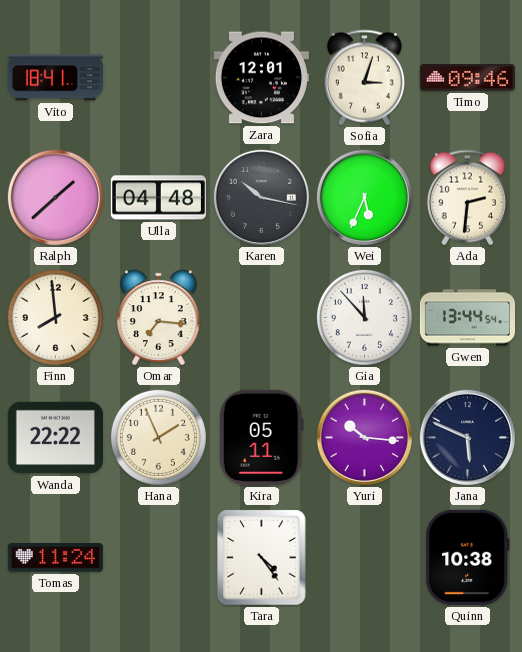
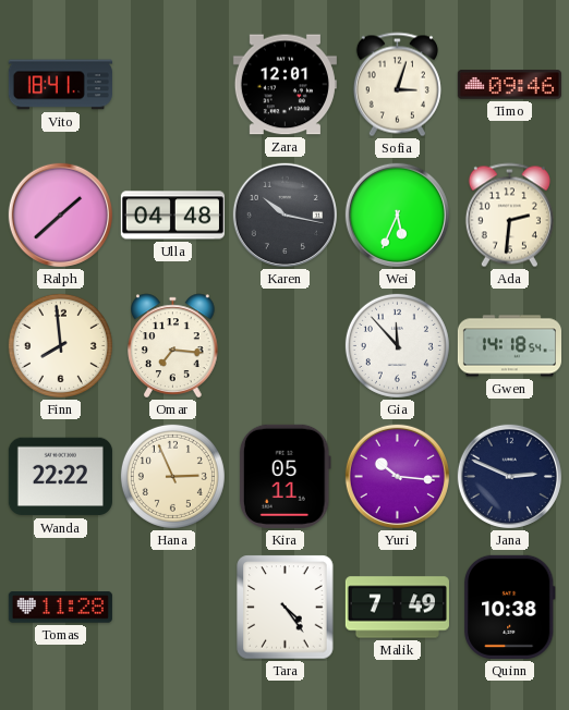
Gwen: 13:44 -> 14:18
Hana: 1:56 -> 2:56
Jana: 5:49 -> 2:49
Tomas: 11:24 -> 11:28
Malik: none -> 7:49
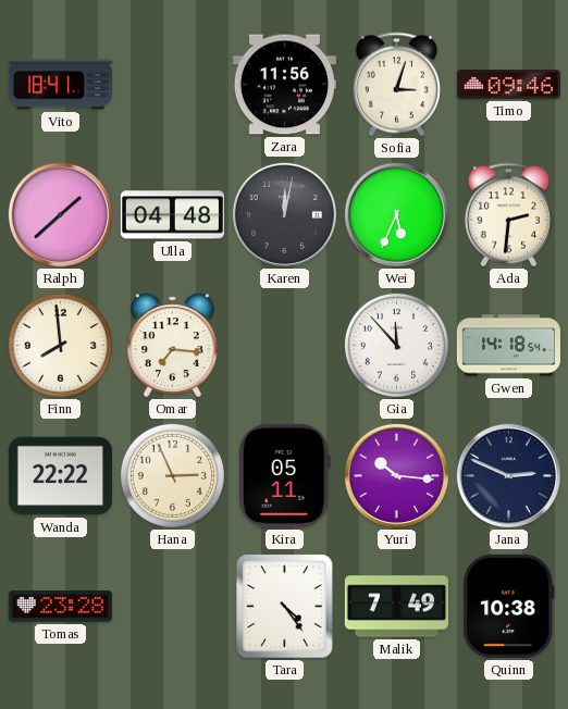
Zara: 12:01 -> 11:56
Karen: 10:17 -> 12:02
Tomas: 11:28 -> 23:28
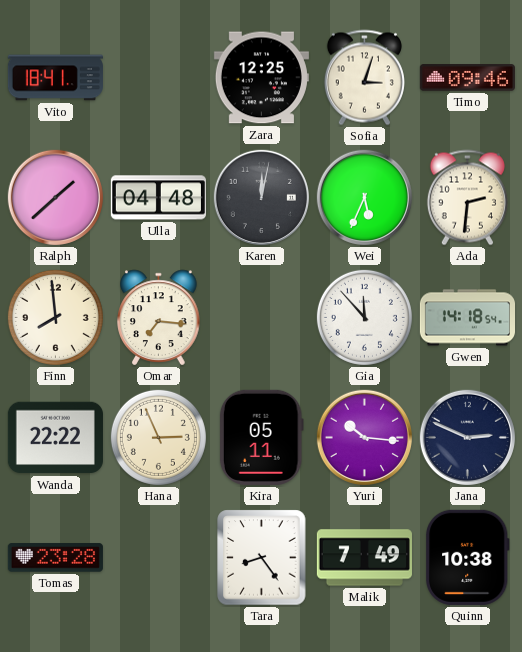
Zara: 11:56 -> 12:25
Tara: 4:24 -> 8:24
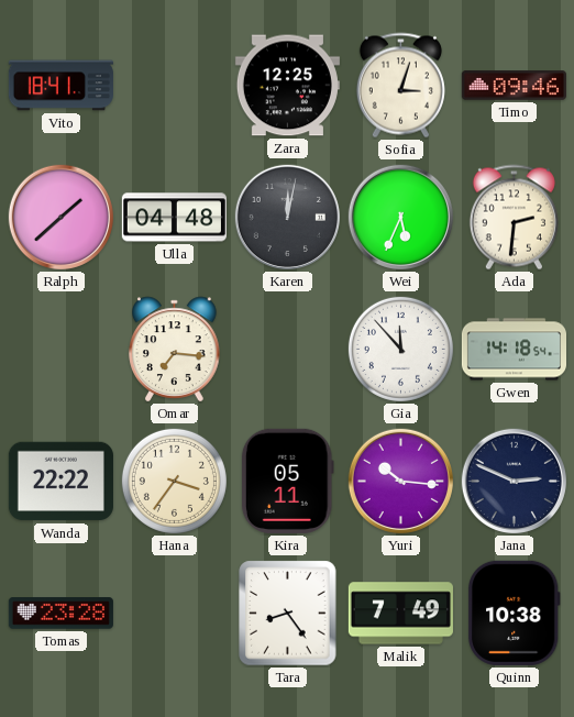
Finn: 7:59 -> none
Hana: 2:56 -> 3:36
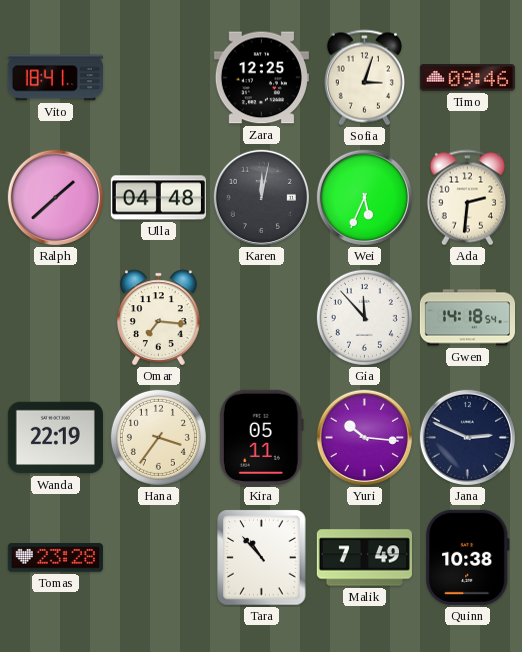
Wanda: 22:22 -> 22:19
Tara: 8:24 -> 10:53
